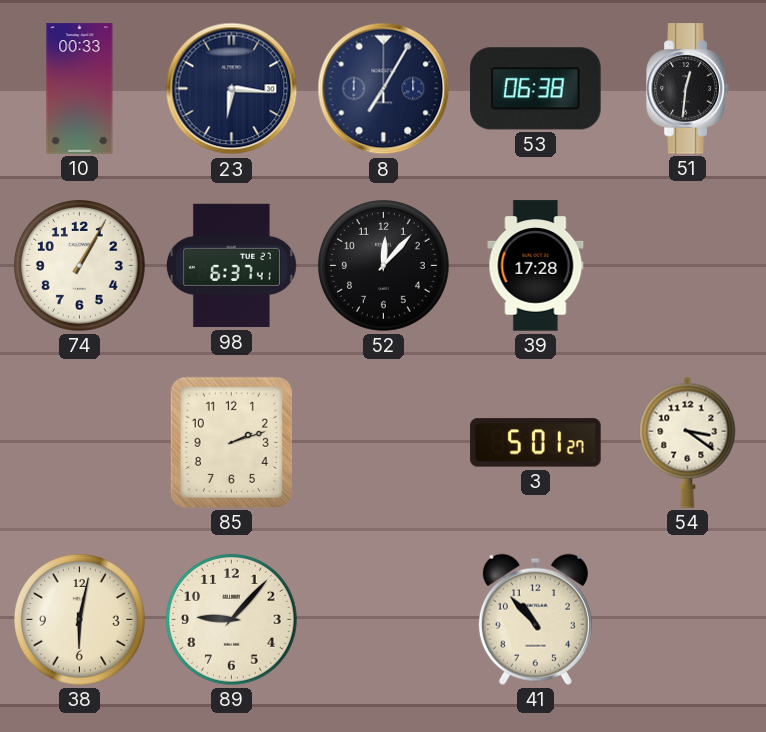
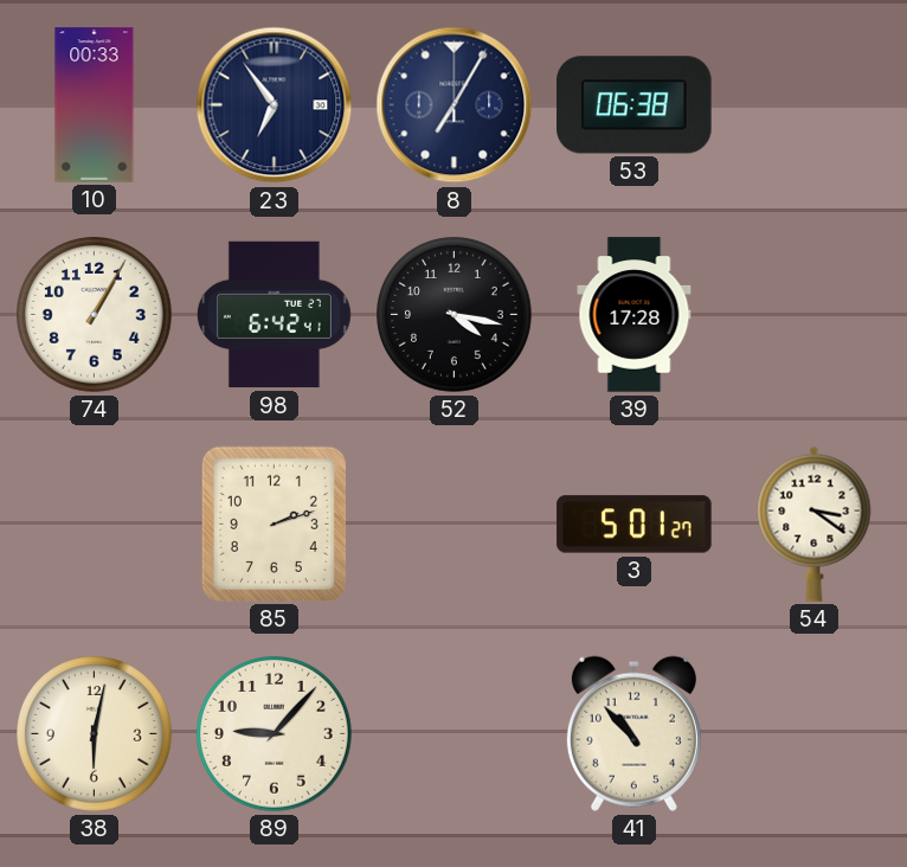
23: 6:16 -> 6:54
51: 12:31 -> none
98: 6:37 -> 6:42
52: 12:07 -> 4:17
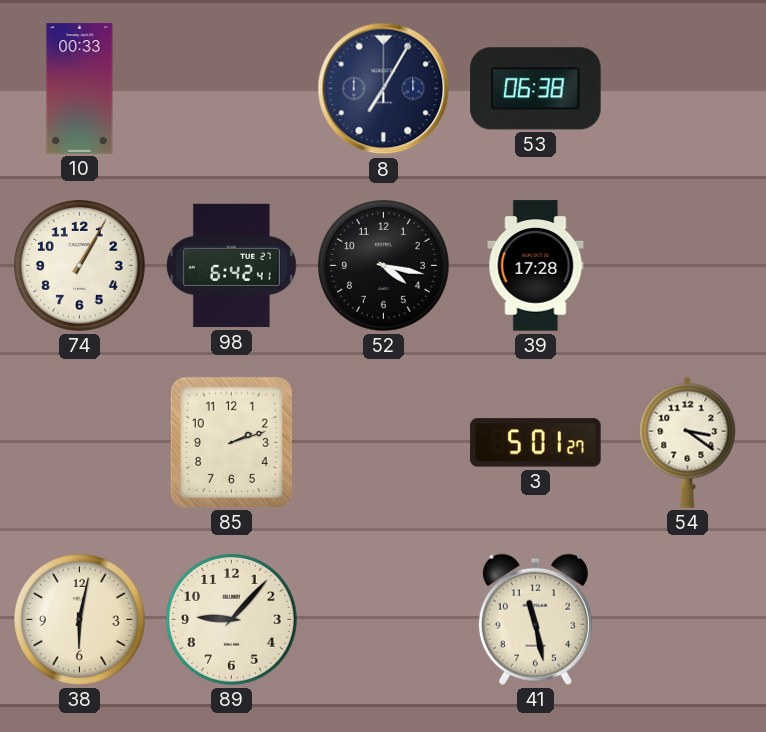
23: 6:54 -> none
41: 10:53 -> 11:28
